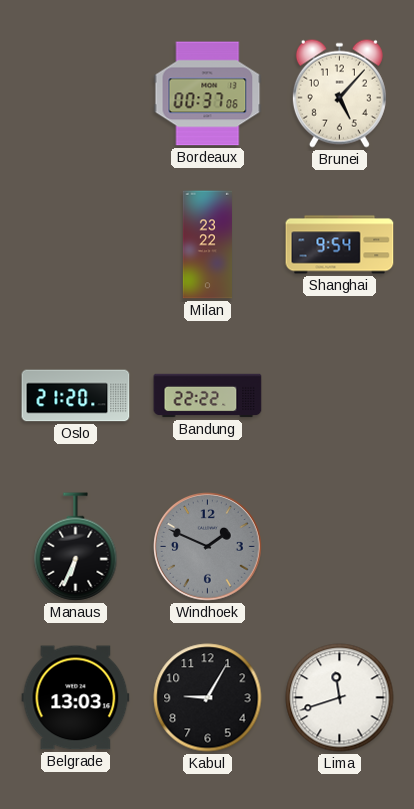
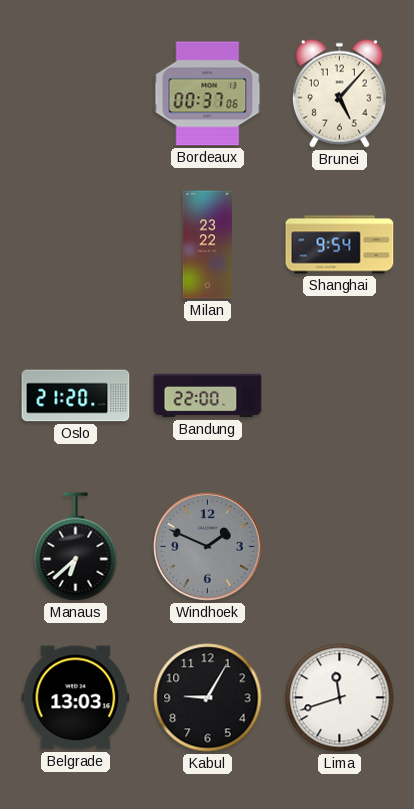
Bandung: 22:22 -> 22:00
Manaus: 6:34 -> 6:38
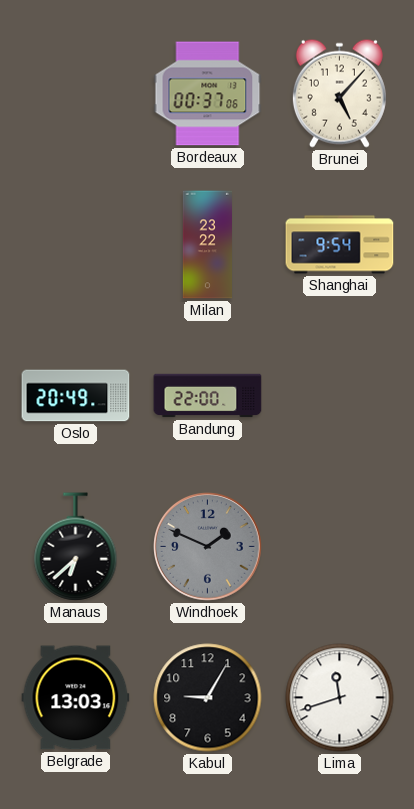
Oslo: 21:20 -> 20:49
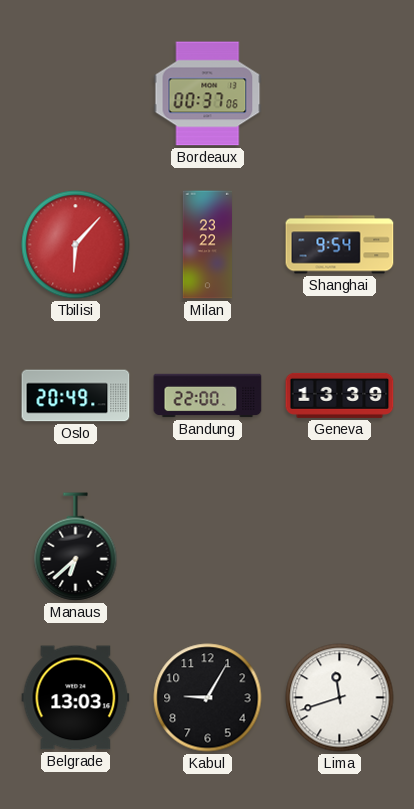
Brunei: 5:07 -> none
Tbilisi: none -> 6:07
Geneva: none -> 13:39
Windhoek: 1:49 -> none
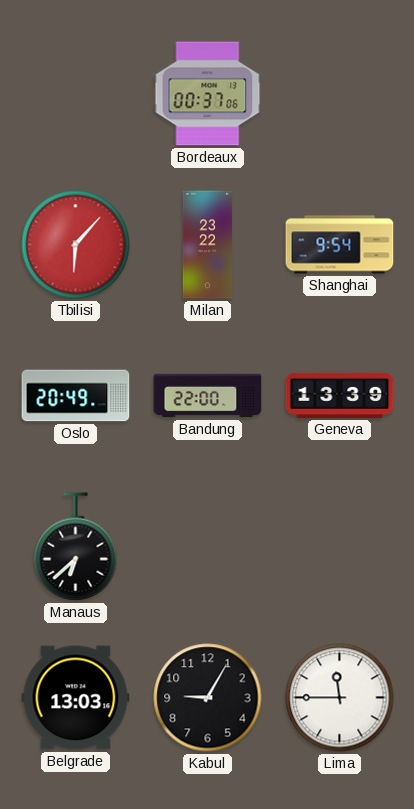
Lima: 11:42 -> 11:45
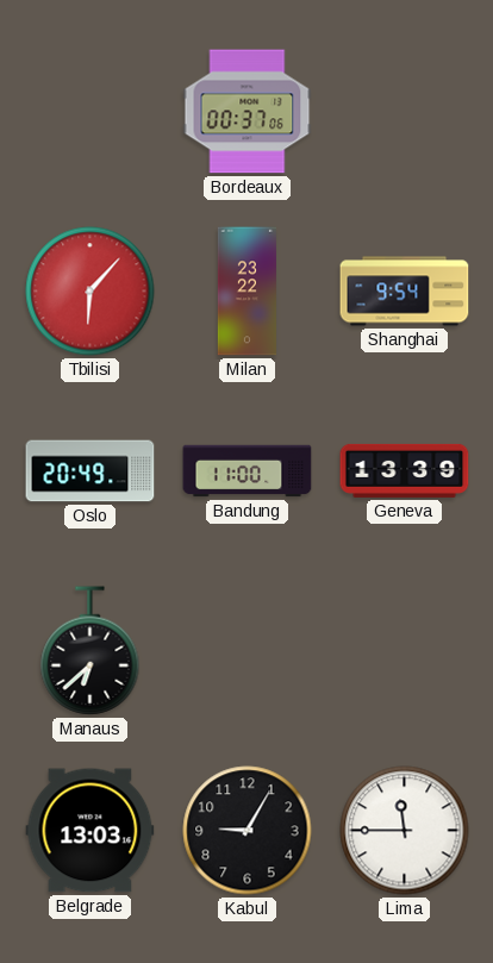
Bandung: 22:00 -> 11:00
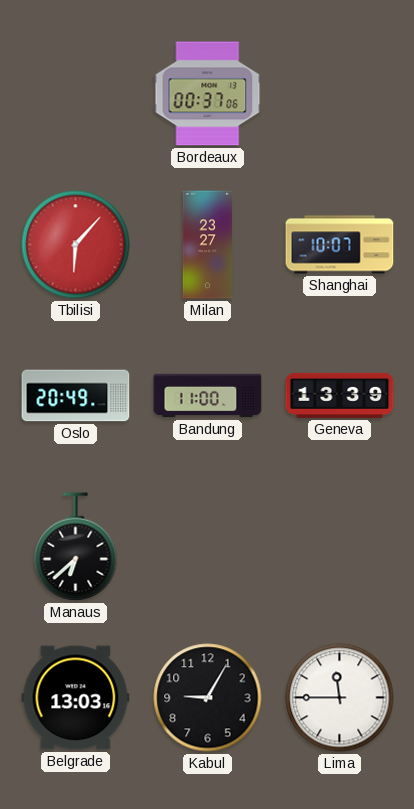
Milan: 23:22 -> 23:27
Shanghai: 9:54 -> 10:07
